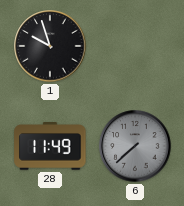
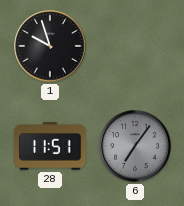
28: 11:49 -> 11:51
6: 7:38 -> 7:06
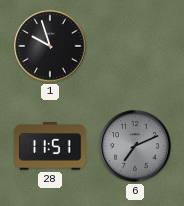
6: 7:06 -> 7:11
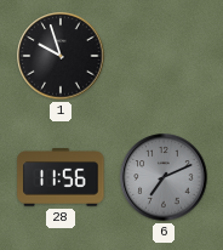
28: 11:51 -> 11:56
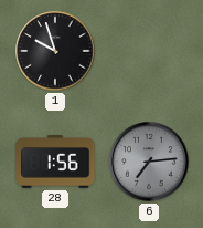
28: 11:56 -> 1:56
6: 7:11 -> 7:14
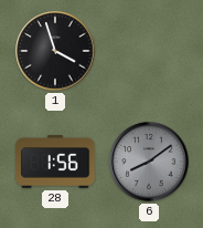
1: 9:57 -> 3:57
6: 7:14 -> 8:09
